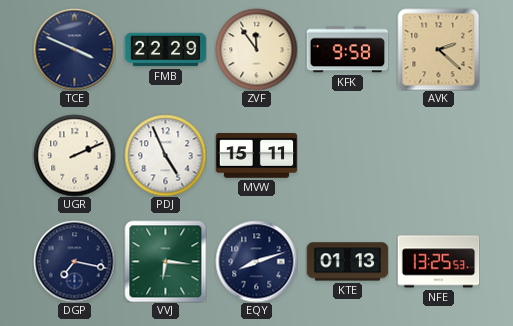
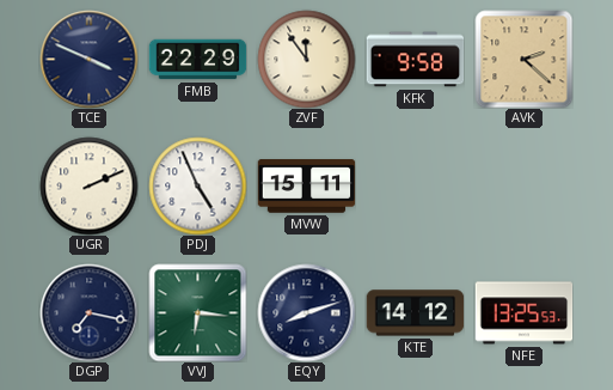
KTE: 01:13 -> 14:12
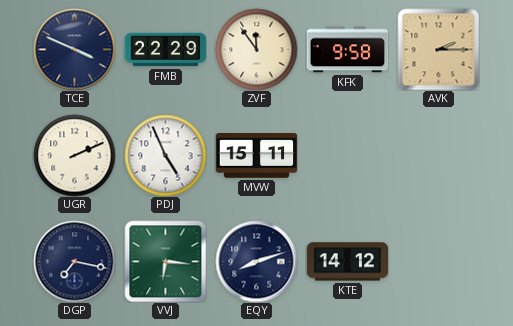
AVK: 2:22 -> 2:15
NFE: 13:25 -> none
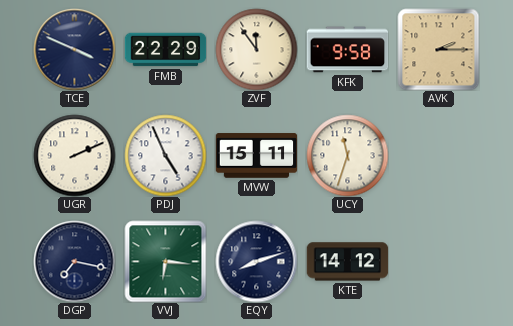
UCY: none -> 11:33
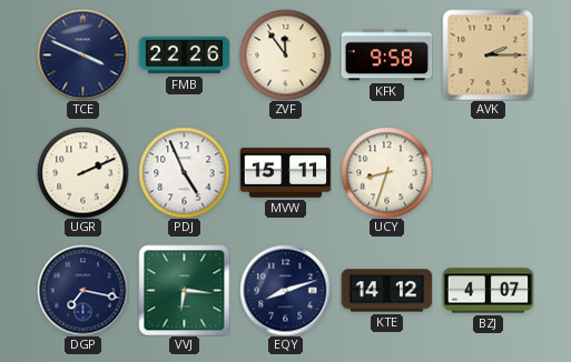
FMB: 22:29 -> 22:26
UCY: 11:33 -> 8:33
BZJ: none -> 4:07
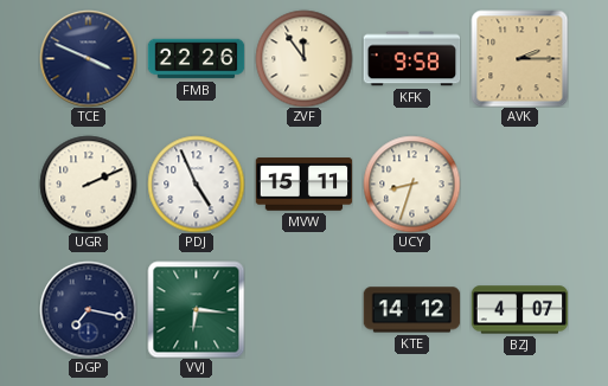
EQY: 8:12 -> none
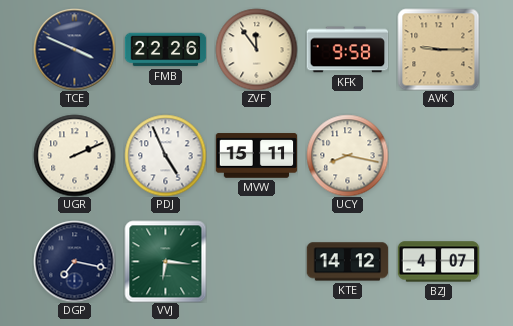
AVK: 2:15 -> 9:15
UCY: 8:33 -> 8:17
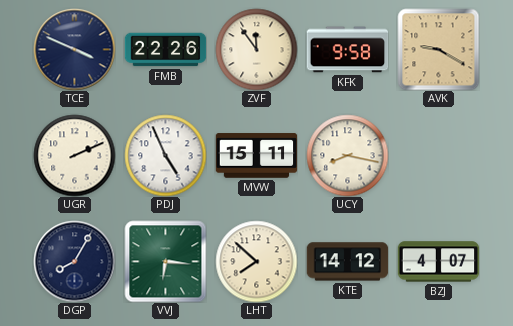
AVK: 9:15 -> 9:20
DGP: 7:17 -> 8:05
LHT: none -> 7:52
